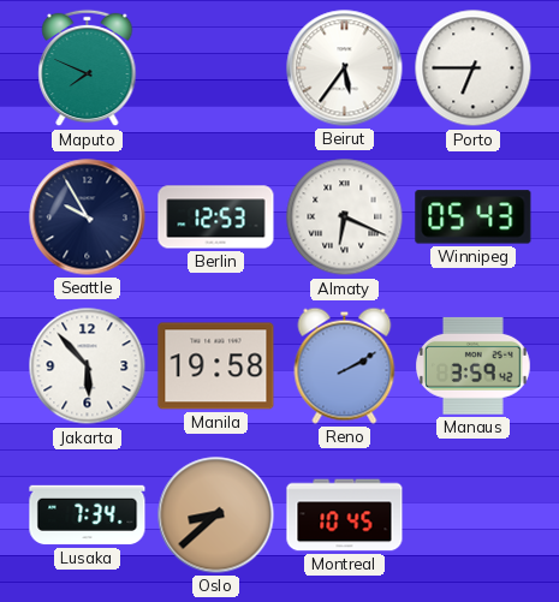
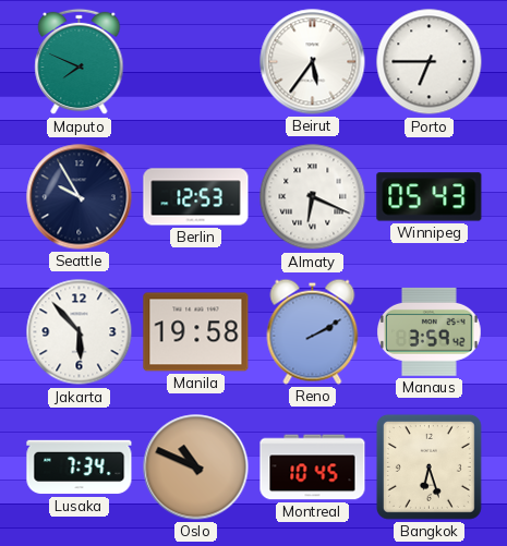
Oslo: 8:38 -> 10:49
Bangkok: none -> 6:27
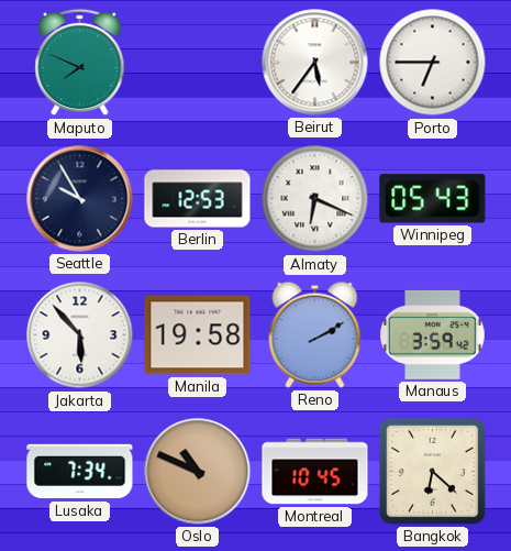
Bangkok: 6:27 -> 6:22
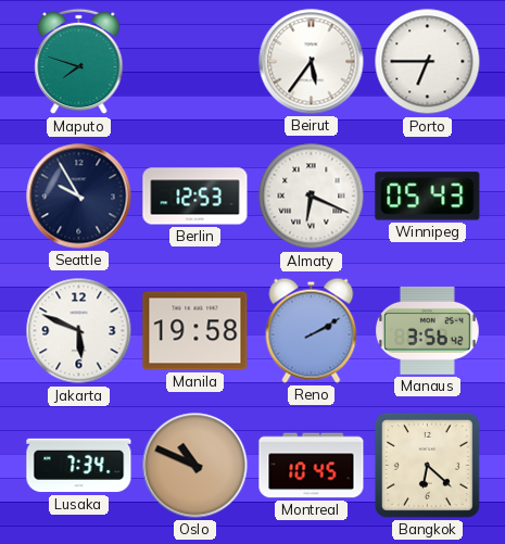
Maputo: 7:49 -> 7:48
Jakarta: 5:53 -> 5:49
Manaus: 3:59 -> 3:56
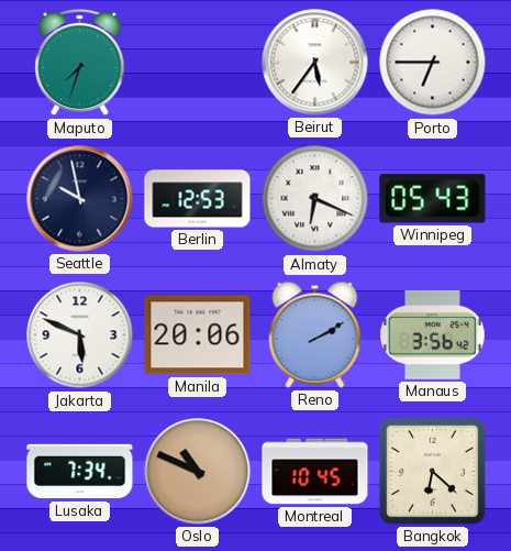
Maputo: 7:48 -> 7:33
Seattle: 9:55 -> 9:58
Manila: 19:58 -> 20:06
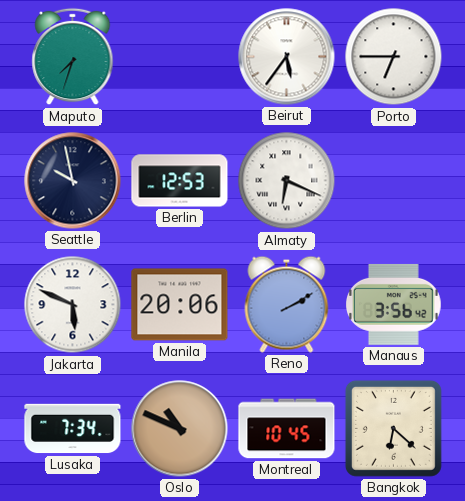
Winnipeg: 05:43 -> none
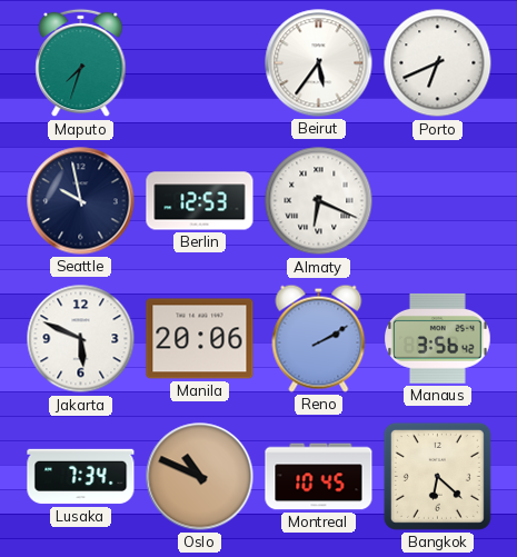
Porto: 6:45 -> 6:41
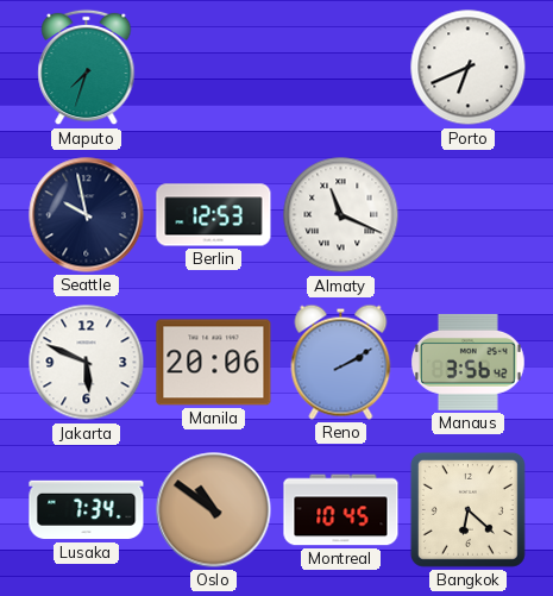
Beirut: 5:36 -> none
Almaty: 6:19 -> 11:19
Oslo: 10:49 -> 10:51
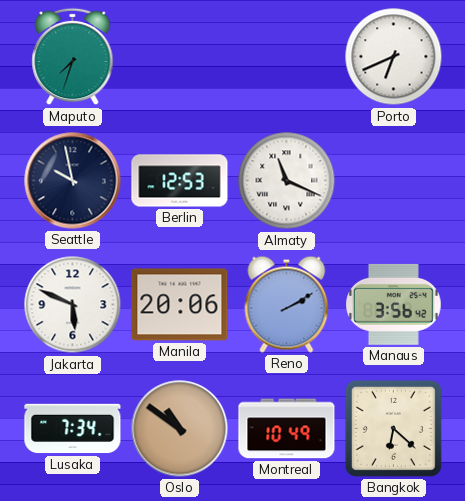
Montreal: 10:45 -> 10:49
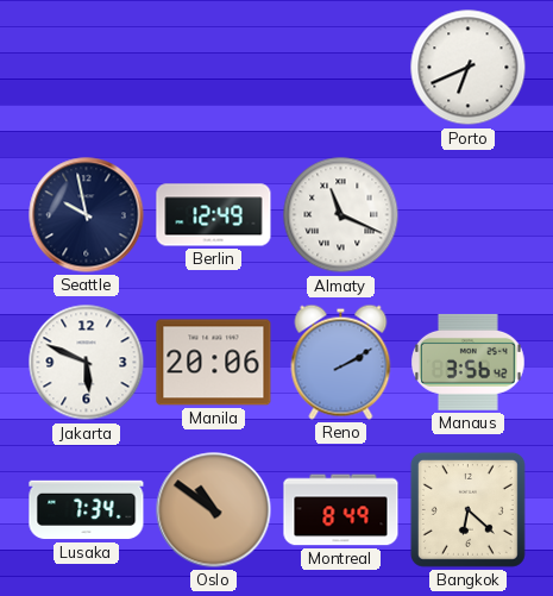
Maputo: 7:33 -> none
Berlin: 12:53 -> 12:49
Montreal: 10:49 -> 8:49
